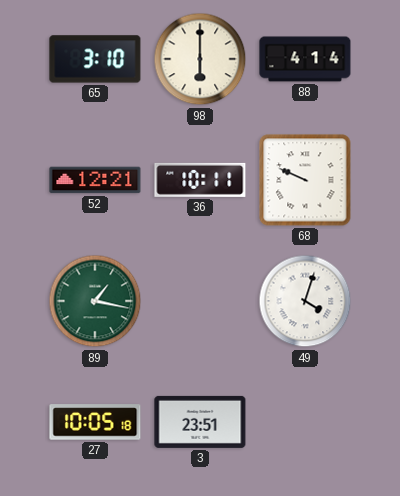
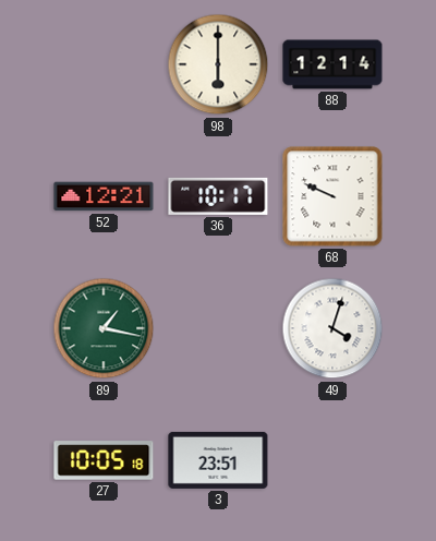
65: 3:10 -> none
88: 4:14 -> 12:14
36: 10:11 -> 10:17
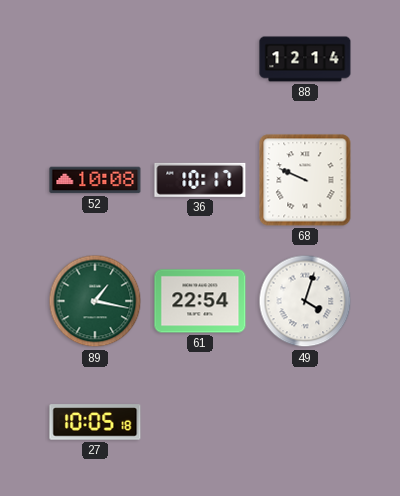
98: 6:00 -> none
52: 12:21 -> 10:08
61: none -> 22:54
3: 23:51 -> none
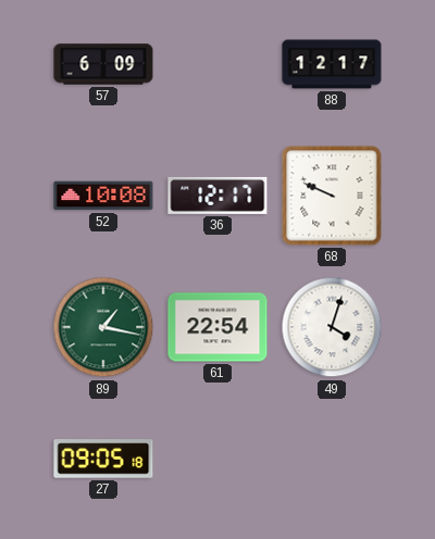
57: none -> 6:09
88: 12:14 -> 12:17
36: 10:17 -> 12:17
27: 10:05 -> 09:05
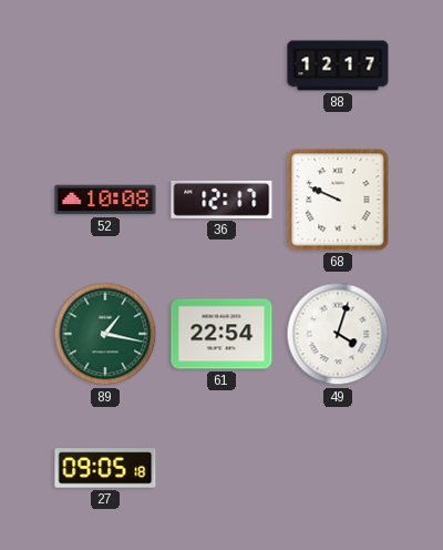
57: 6:09 -> none
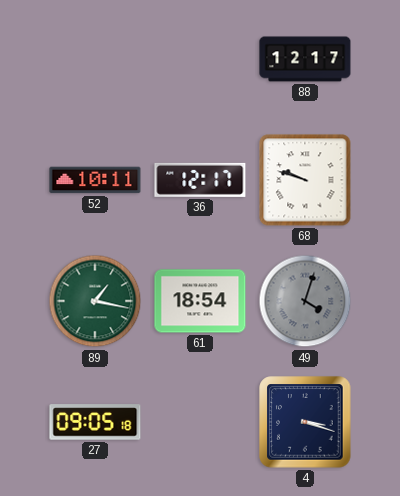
52: 10:08 -> 10:11
68: 9:49 -> 9:48
61: 22:54 -> 18:54
49 dial: white -> grey
4: none -> 3:18
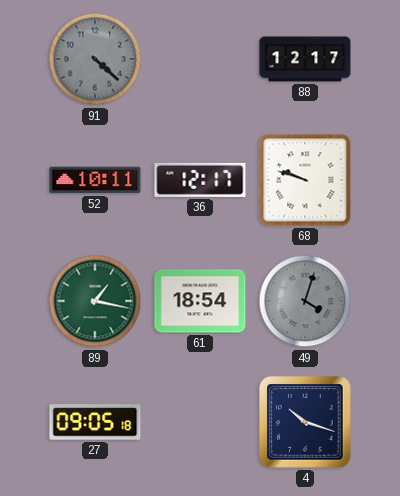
91: none -> 4:22
4: 3:18 -> 10:18
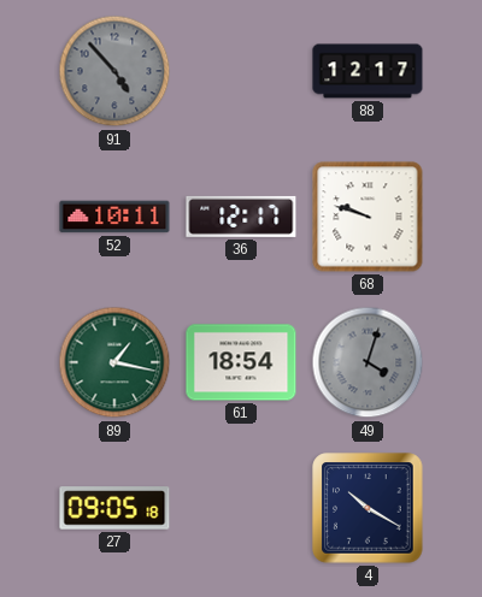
91: 4:22 -> 4:53
4: 10:18 -> 10:20
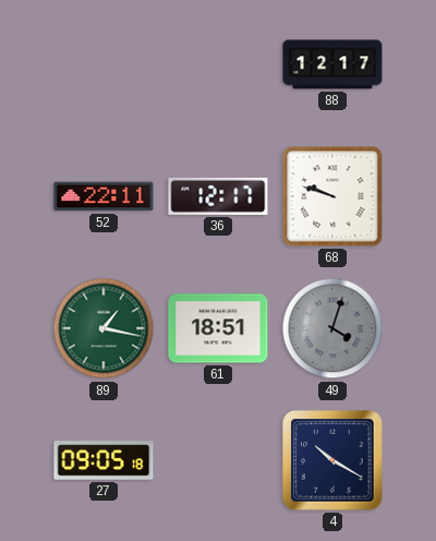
91: 4:53 -> none
52: 10:11 -> 22:11
61: 18:54 -> 18:51
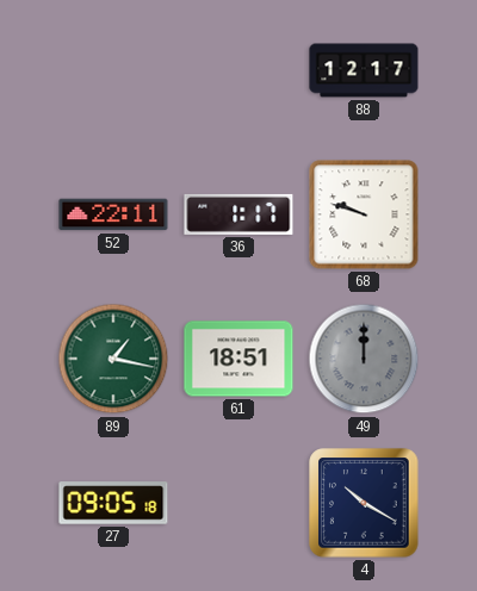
36: 12:17 -> 1:17
49: 4:03 -> 12:00
